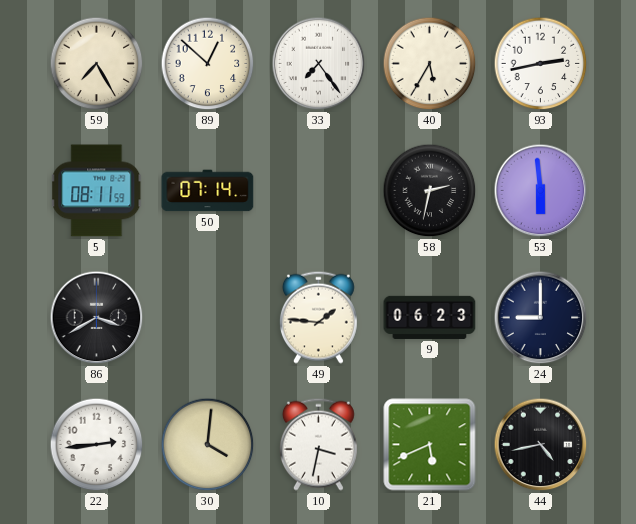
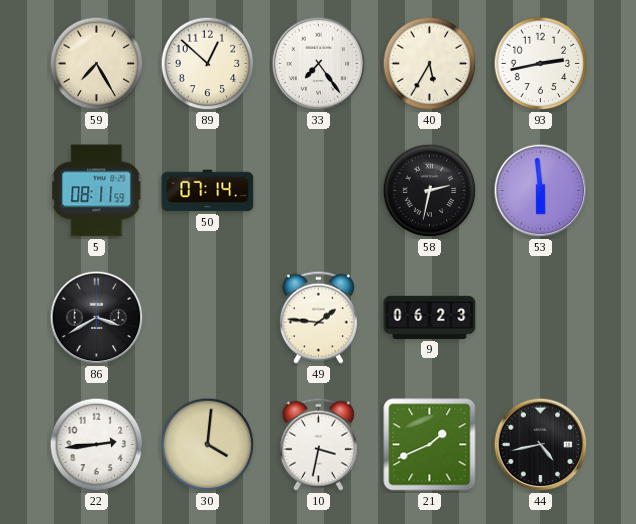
24: 9:00 -> none
21: 5:41 -> 1:41
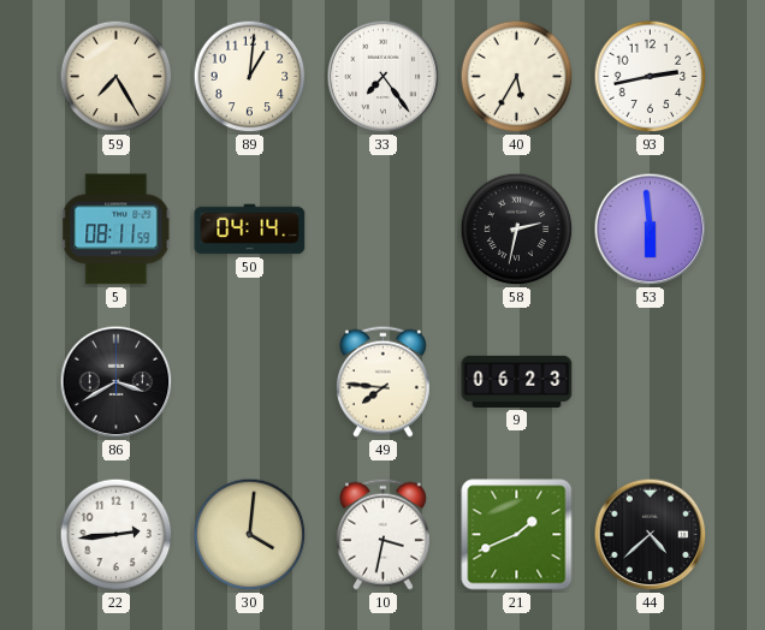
89: 12:52 -> 1:01
50: 07:14 -> 04:14
49: 1:46 -> 7:46
44: 4:43 -> 4:38
